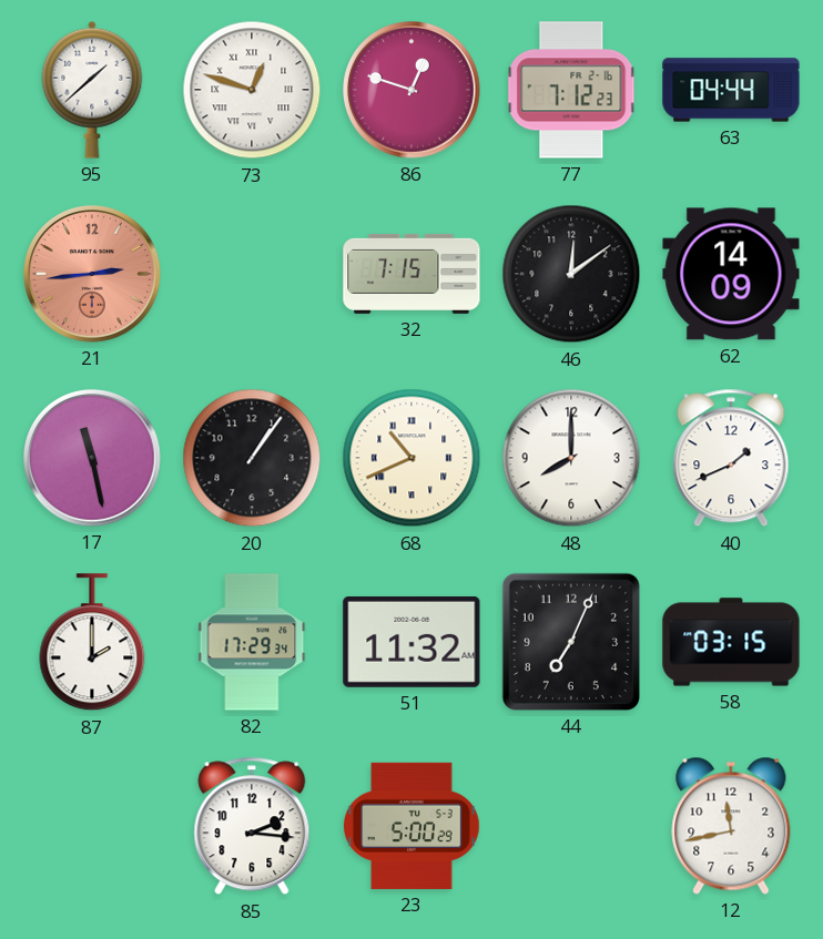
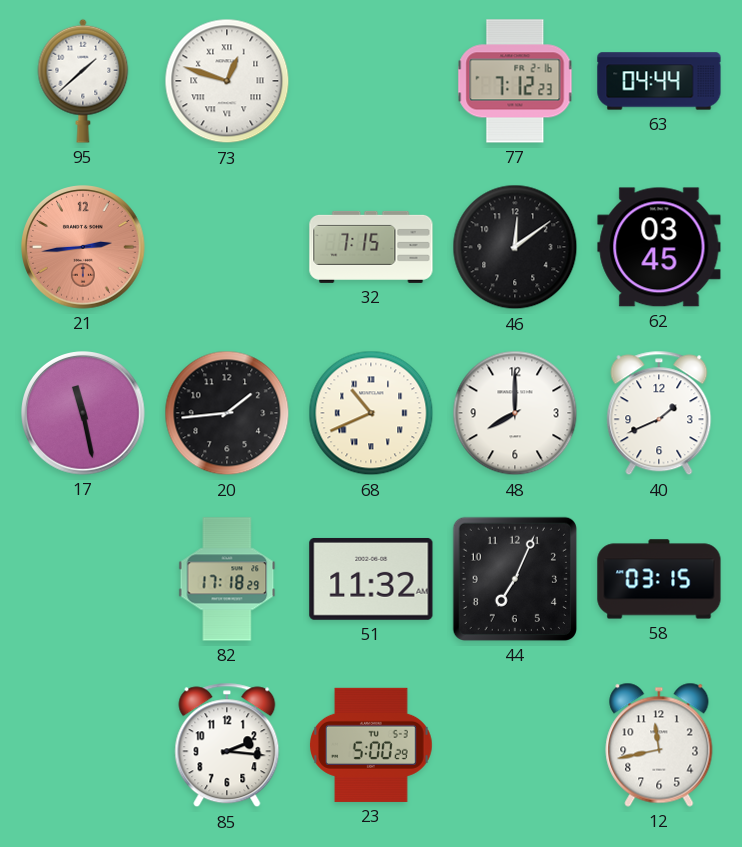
86: 12:48 -> none
62: 14:09 -> 03:45
20: 1:06 -> 1:44
87: 2:00 -> none
82: 17:29 -> 17:18
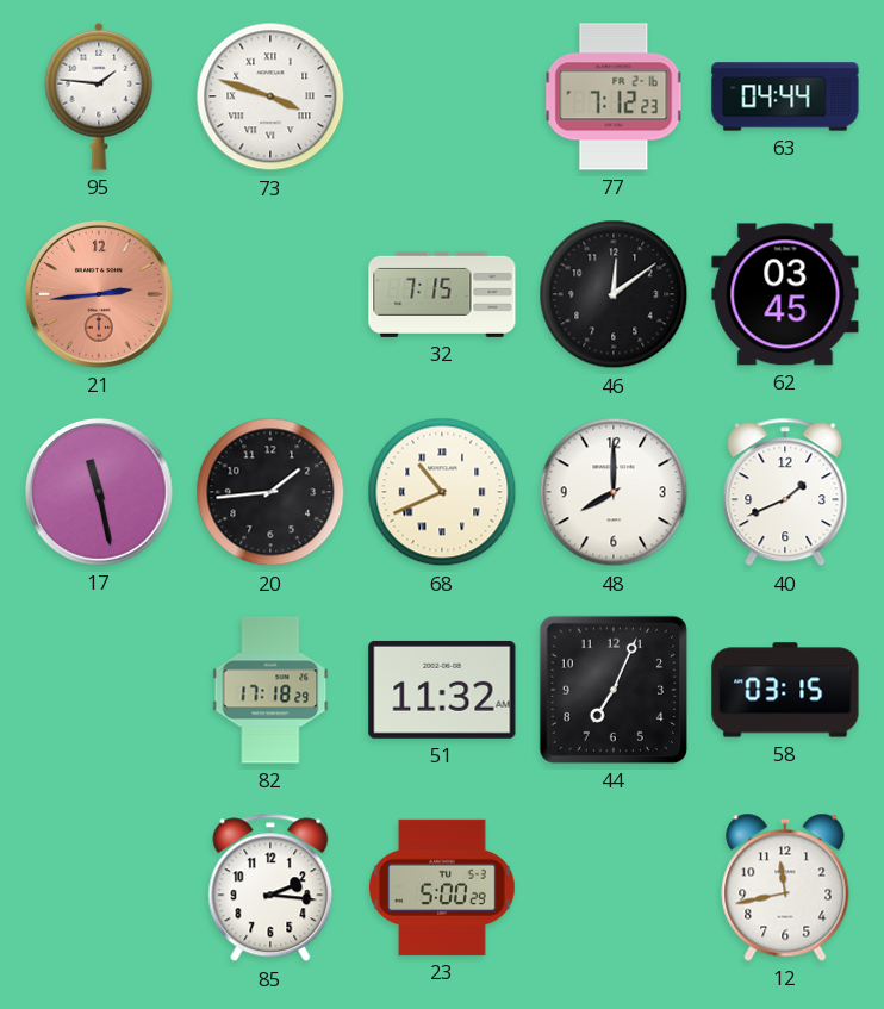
95: 1:38 -> 1:46
73: 12:48 -> 3:48
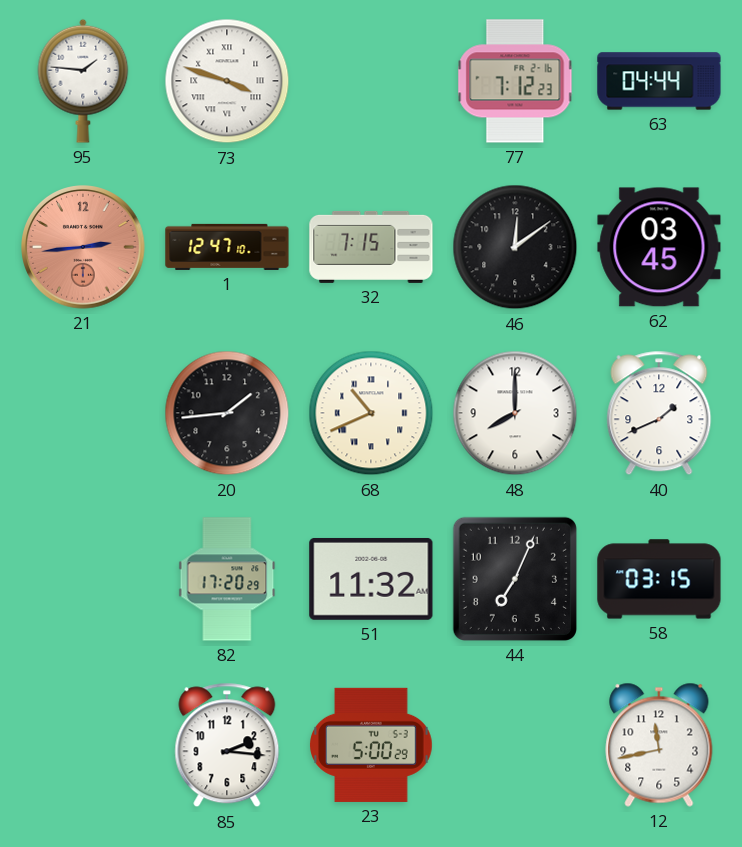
1: none -> 12:47
17: 11:28 -> none
82: 17:18 -> 17:20
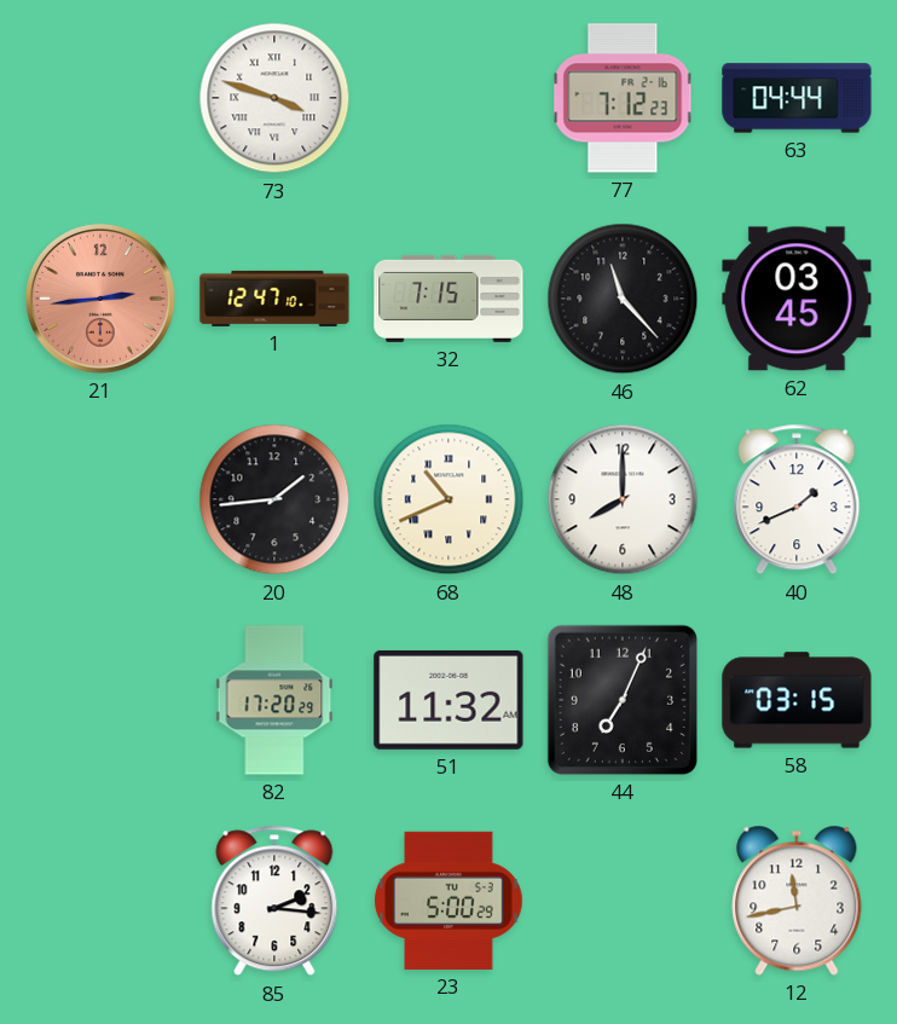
95: 1:46 -> none
46: 12:09 -> 11:23
